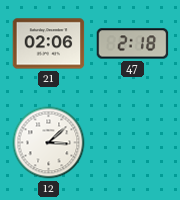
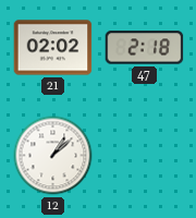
21: 02:06 -> 02:02
12: 3:08 -> 1:08
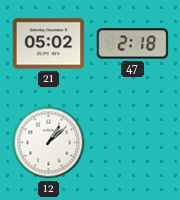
21: 02:02 -> 05:02
